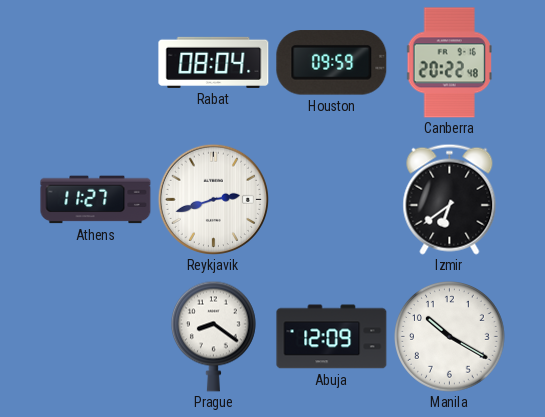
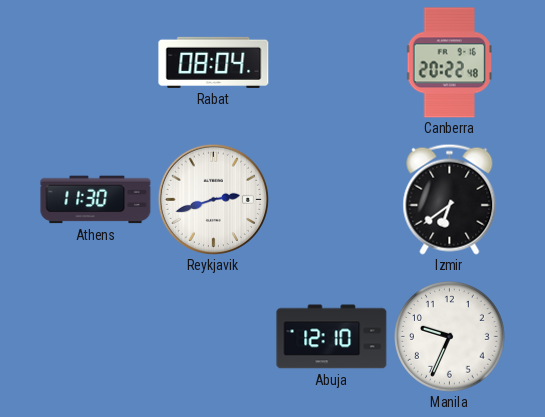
Houston: 09:59 -> none
Athens: 11:27 -> 11:30
Prague: 8:21 -> none
Abuja: 12:09 -> 12:10
Manila: 10:20 -> 9:34
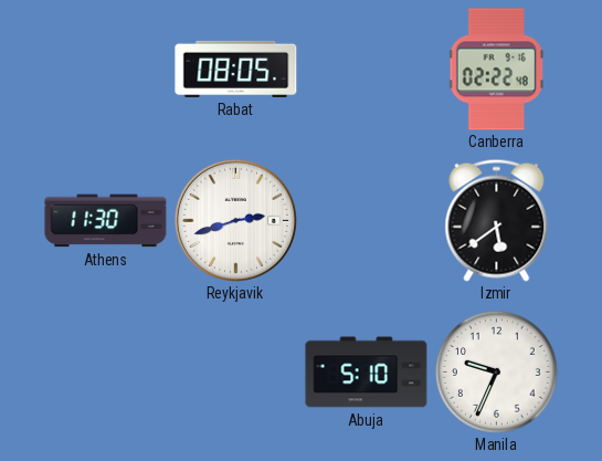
Rabat: 08:04 -> 08:05
Canberra: 20:22 -> 02:22
Izmir: 6:39 -> 5:39
Abuja: 12:10 -> 5:10
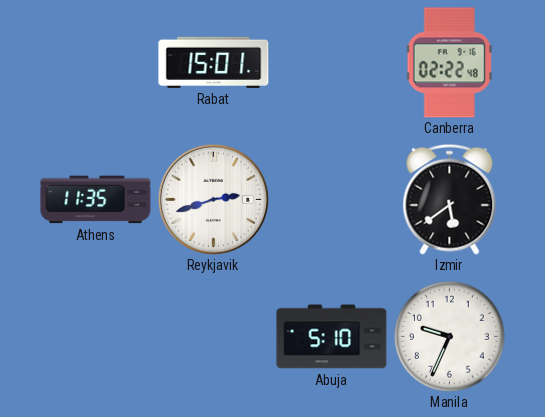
Rabat: 08:05 -> 15:01
Athens: 11:30 -> 11:35
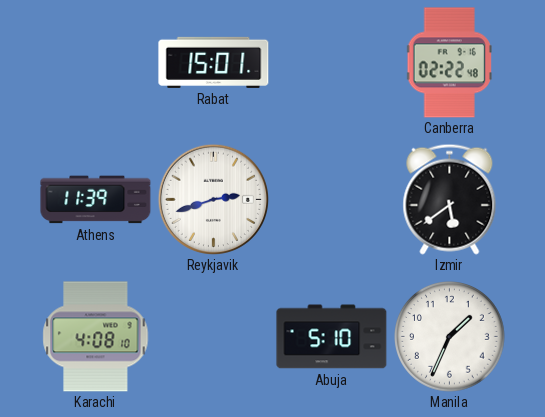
Athens: 11:35 -> 11:39
Karachi: none -> 4:08
Manila: 9:34 -> 1:34
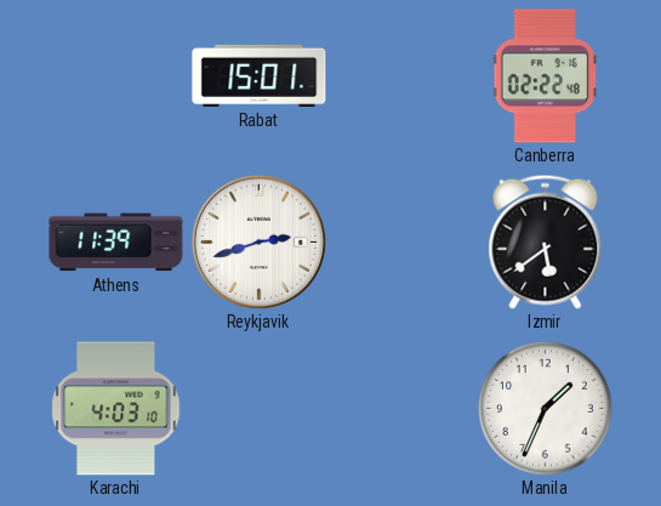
Karachi: 4:08 -> 4:03
Abuja: 5:10 -> none
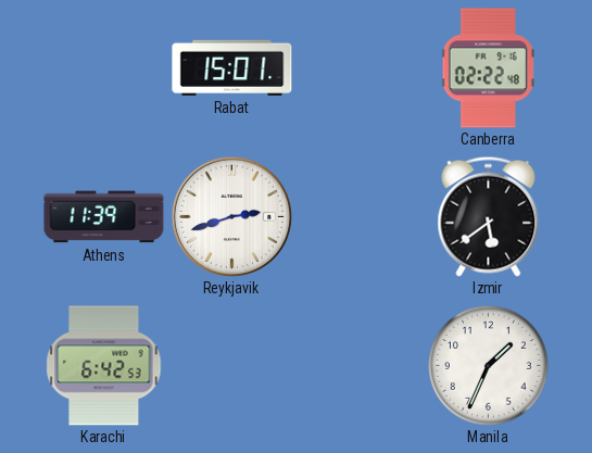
Karachi: 4:03 -> 6:42
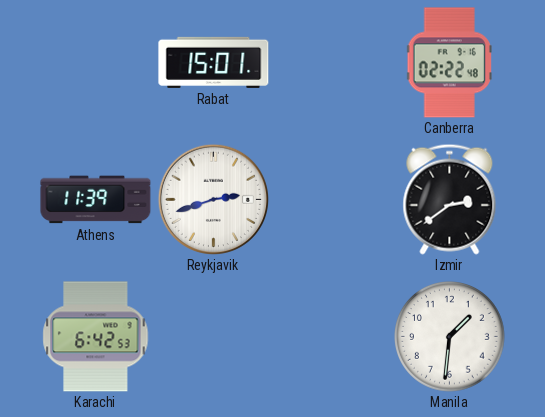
Izmir: 5:39 -> 2:39
Manila: 1:34 -> 1:31
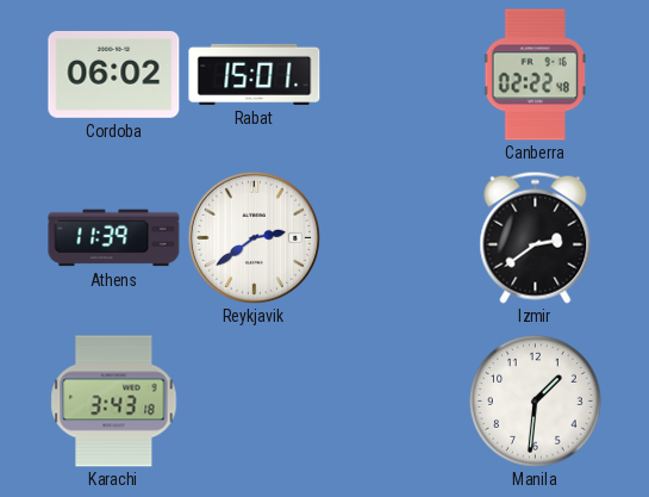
Cordoba: none -> 06:02
Reykjavik: 2:42 -> 2:39
Karachi: 6:42 -> 3:43
